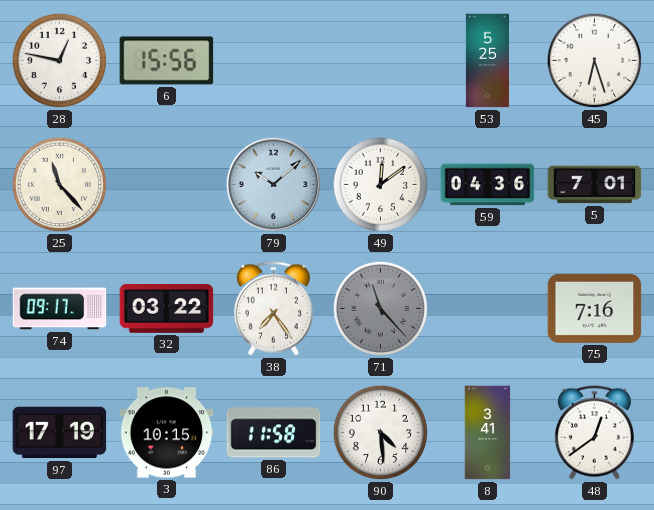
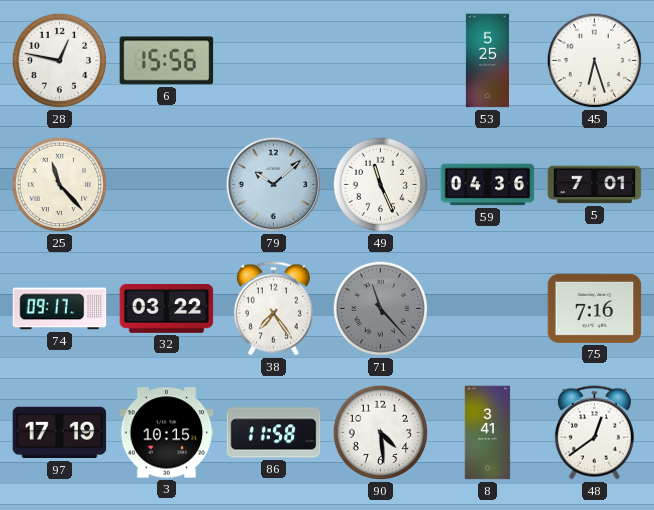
49: 12:09 -> 11:26
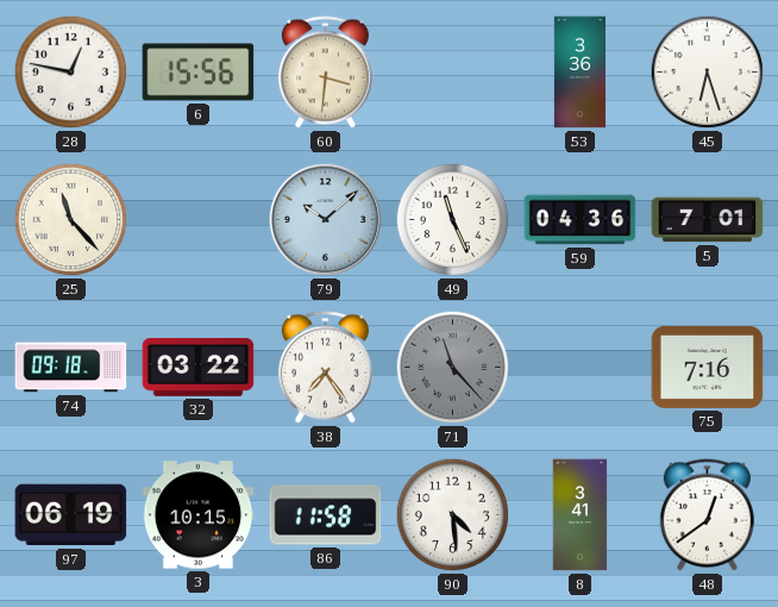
60: none -> 3:31
53: 5:25 -> 3:36
74: 09:17 -> 09:18
97: 17:19 -> 06:19
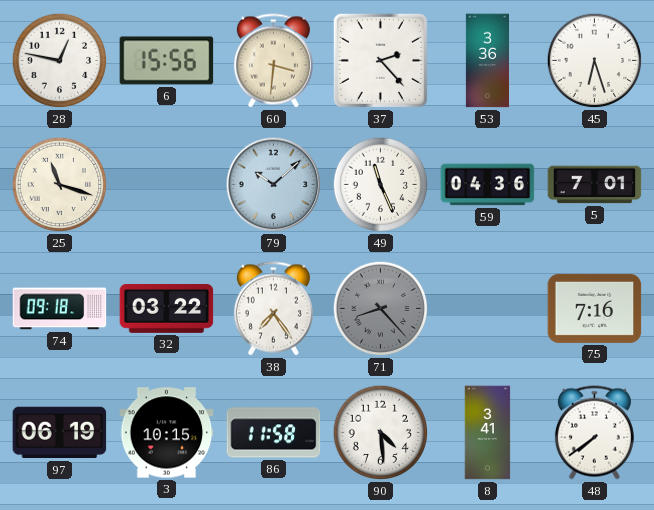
37: none -> 2:23
25: 11:23 -> 11:18
71: 11:23 -> 8:23
48: 12:39 -> 7:39
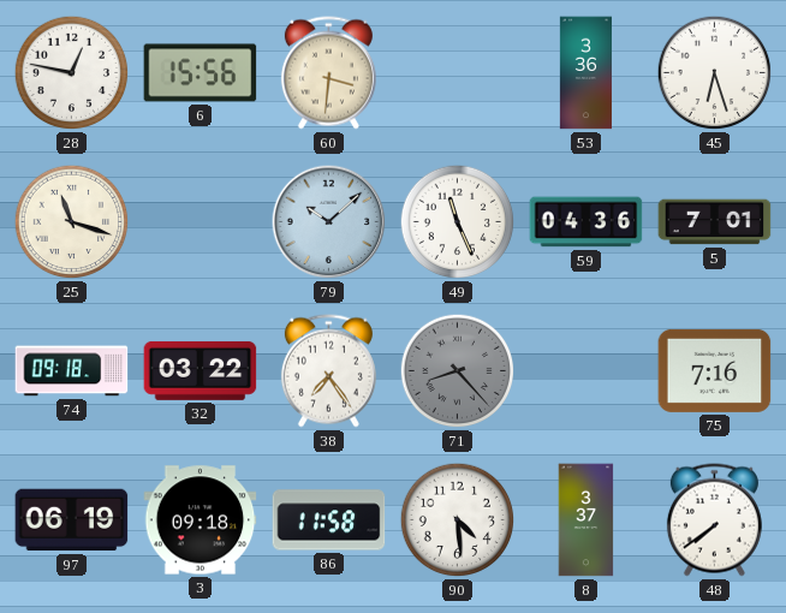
37: 2:23 -> none
3: 10:15 -> 09:18
8: 3:41 -> 3:37
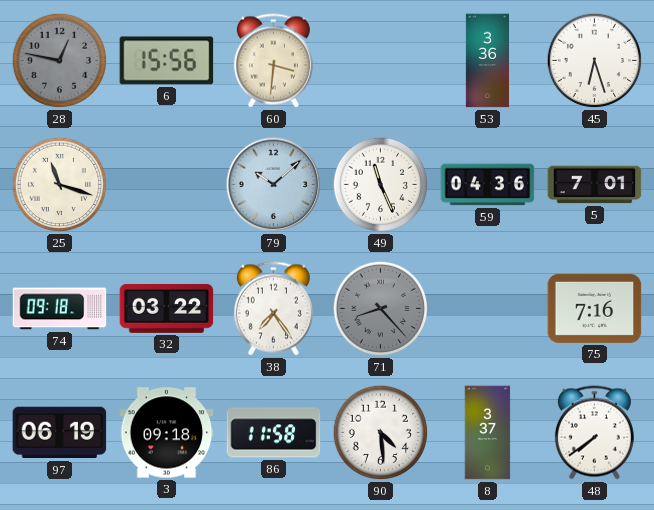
28 dial: white -> grey
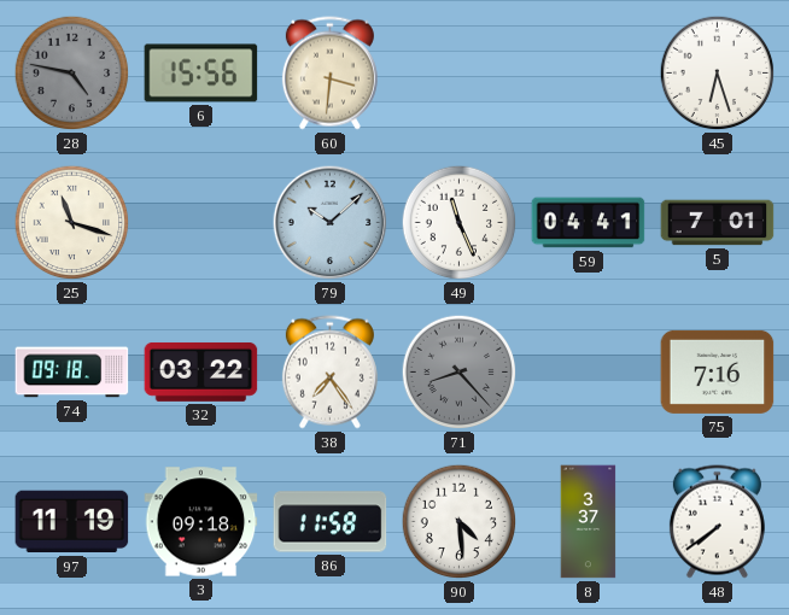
28: 12:47 -> 4:47
53: 3:36 -> none
59: 04:36 -> 04:41
97: 06:19 -> 11:19
